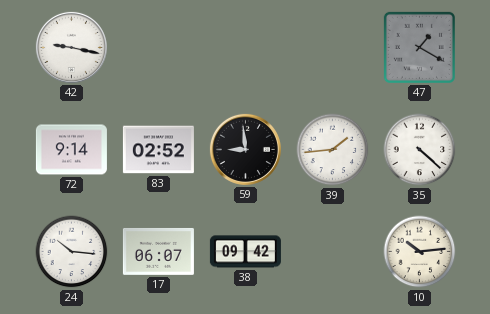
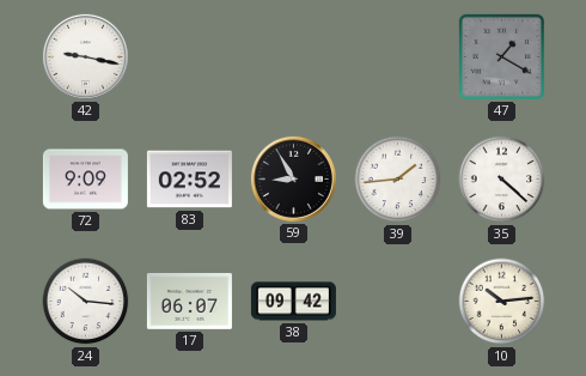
72: 9:14 -> 9:09
59: 8:59 -> 8:55
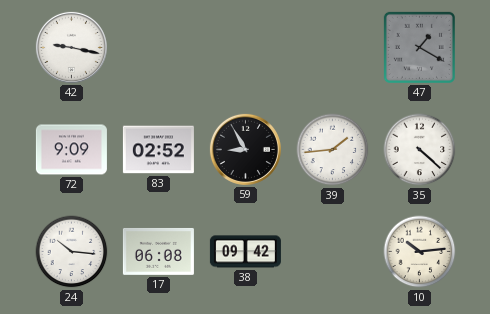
17: 06:07 -> 06:08
